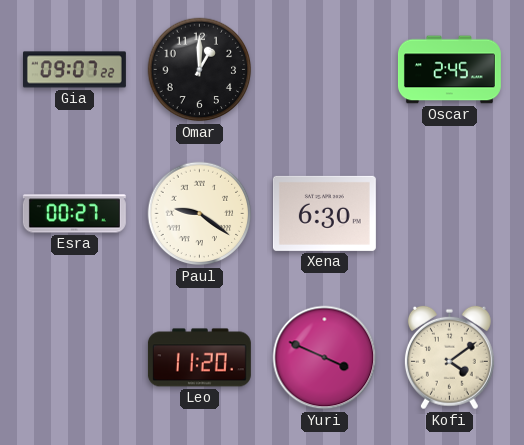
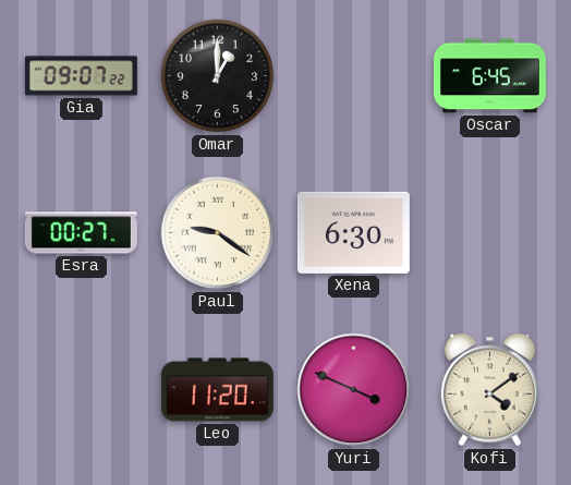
Oscar: 2:45 -> 6:45
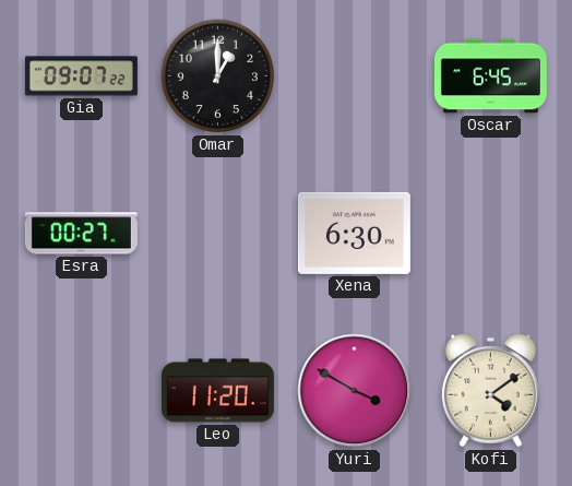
Paul: 9:21 -> none
Yuri: 3:49 -> 3:50
